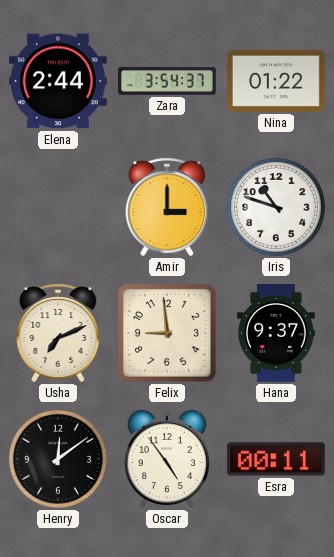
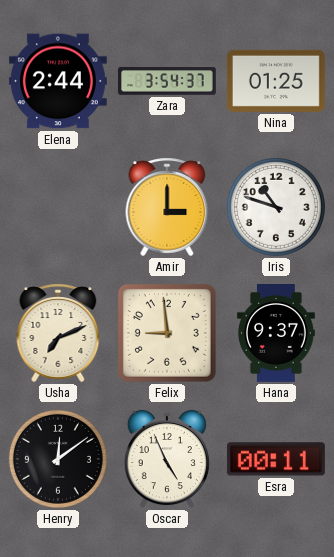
Nina: 01:22 -> 01:25
Oscar: 4:54 -> 4:56
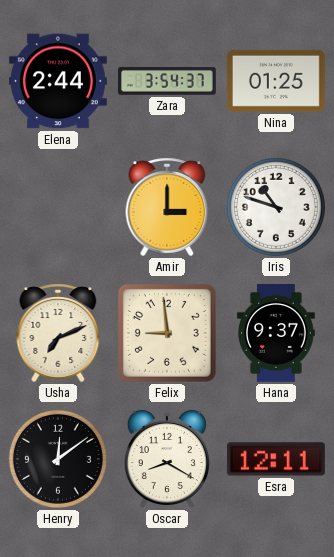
Oscar: 4:56 -> 8:20
Esra: 00:11 -> 12:11
